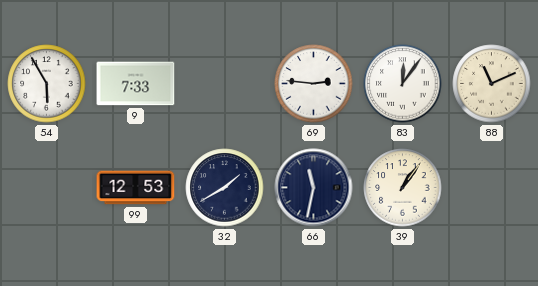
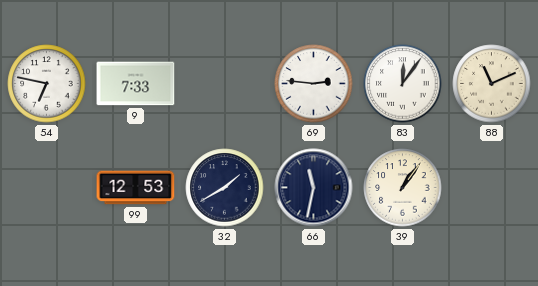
54: 5:55 -> 6:47
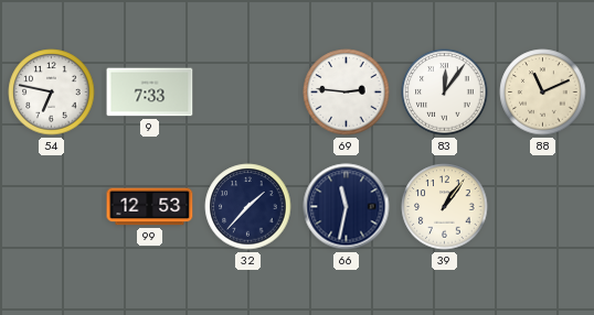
32: 1:40 -> 1:37
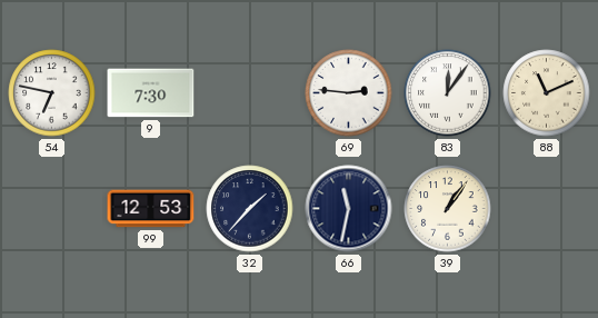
9: 7:33 -> 7:30
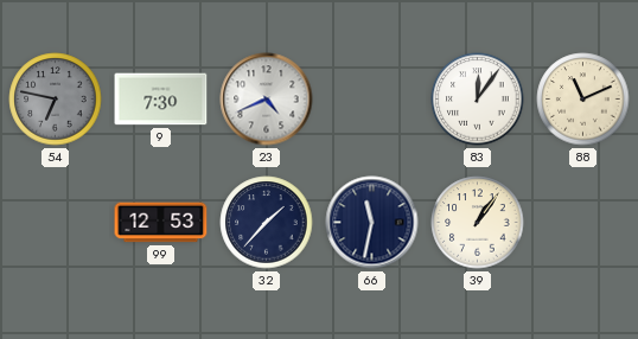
54 dial: white -> grey
23: none -> 4:41
69: 2:46 -> none
